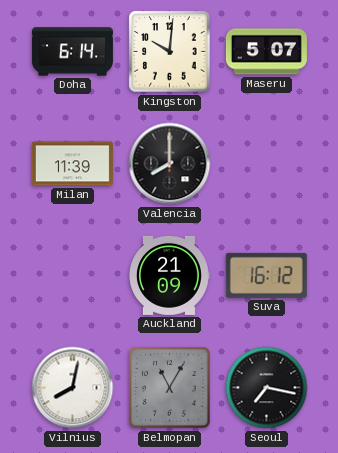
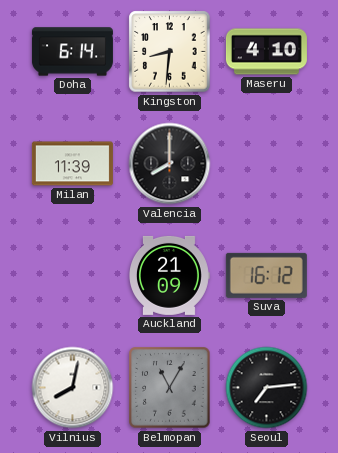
Kingston: 10:01 -> 8:31
Maseru: 5:07 -> 4:10
Seoul: 7:17 -> 7:14
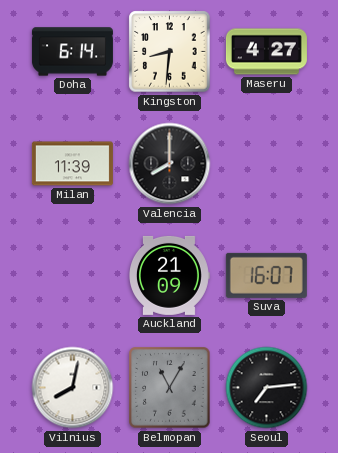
Maseru: 4:10 -> 4:27
Suva: 16:12 -> 16:07
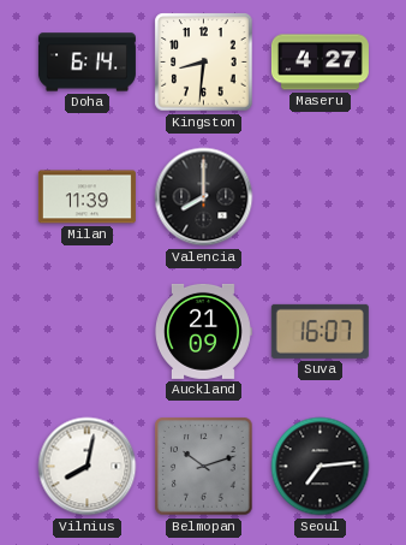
Belmopan: 11:05 -> 10:12
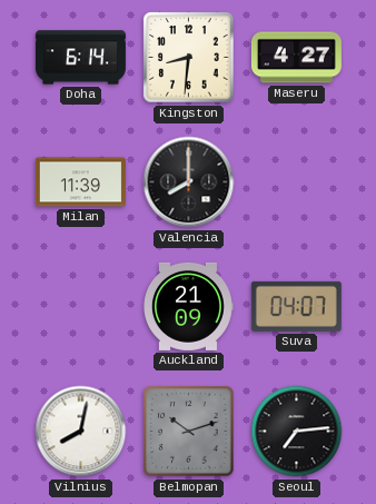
Suva: 16:07 -> 04:07
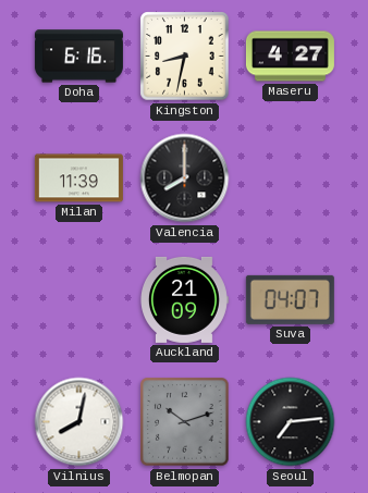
Doha: 6:14 -> 6:16
Kingston: 8:31 -> 8:32
